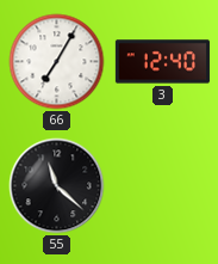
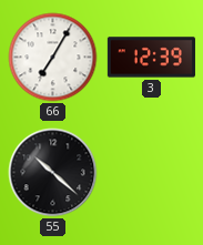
3: 12:40 -> 12:39
55: 11:22 -> 10:22
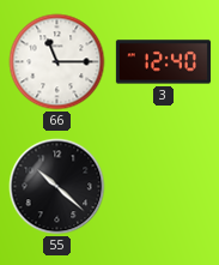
66: 7:05 -> 11:15
3: 12:39 -> 12:40
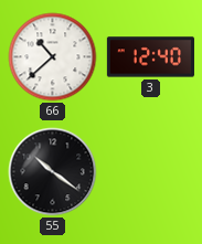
66: 11:15 -> 10:38
55: 10:22 -> 10:21
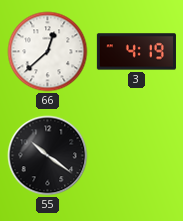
66: 10:38 -> 12:38
3: 12:40 -> 4:19
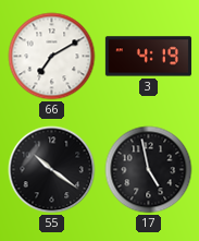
66: 12:38 -> 7:10
17: none -> 4:58
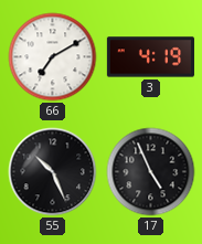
55: 10:21 -> 10:26
17: 4:58 -> 4:56
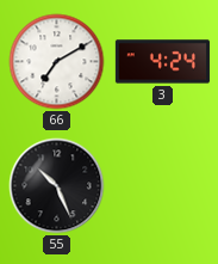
3: 4:19 -> 4:24
17: 4:56 -> none
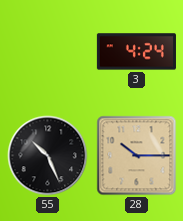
66: 7:10 -> none
28: none -> 10:15
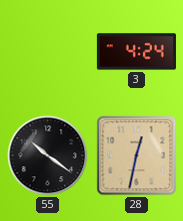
55: 10:26 -> 10:21
28: 10:15 -> 12:32
